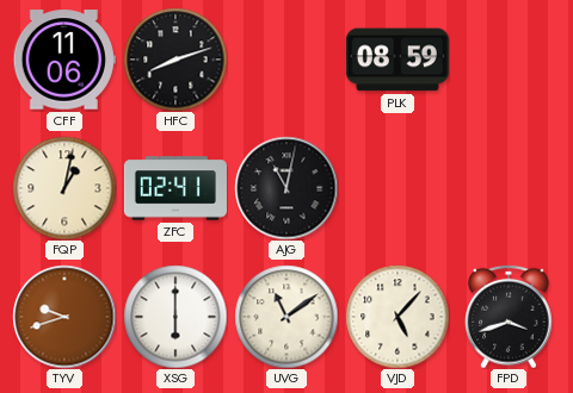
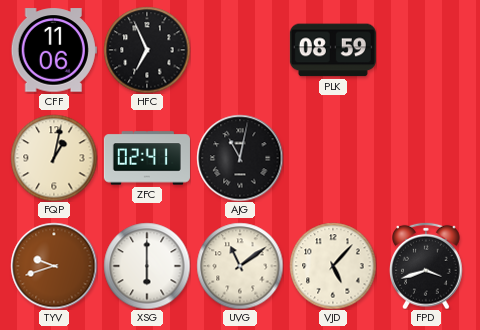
HFC: 8:12 -> 6:56
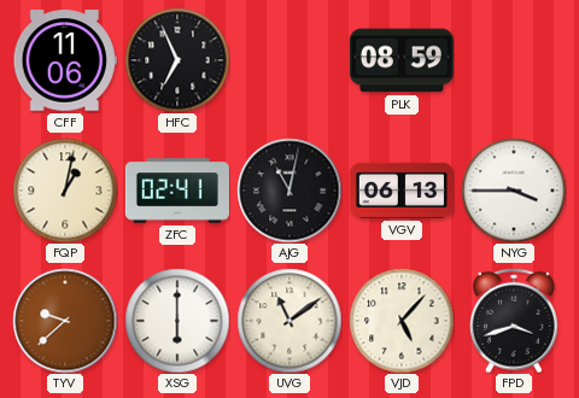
VGV: none -> 06:13
NYG: none -> 3:45
TYV: 9:42 -> 9:38
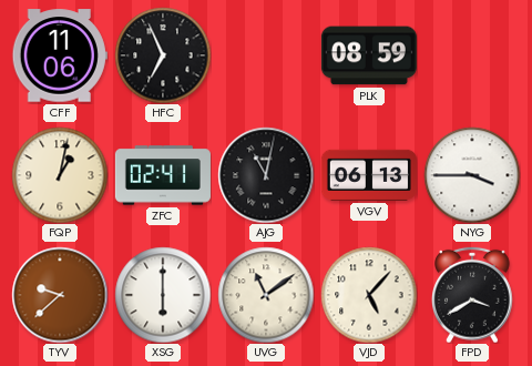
FPD: 3:42 -> 3:40
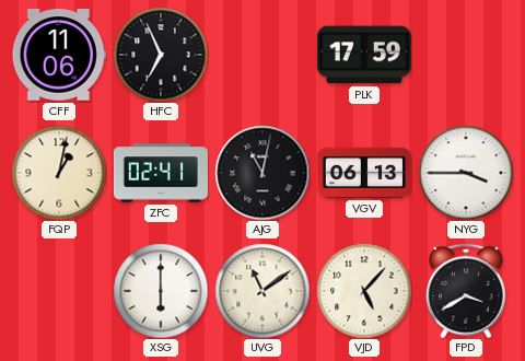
PLK: 08:59 -> 17:59
TYV: 9:38 -> none
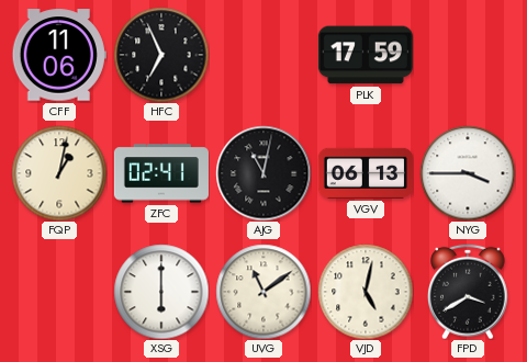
VJD: 5:07 -> 5:02
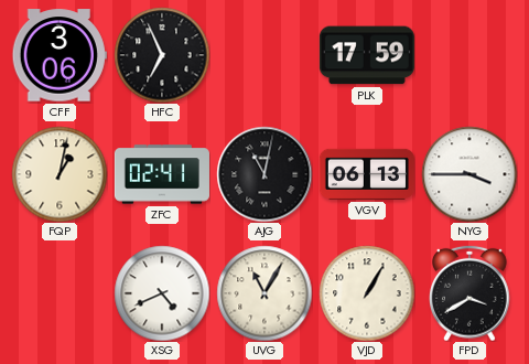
CFF: 11:06 -> 3:06
XSG: 6:00 -> 4:41
UVG: 11:09 -> 11:05
VJD: 5:02 -> 1:05
